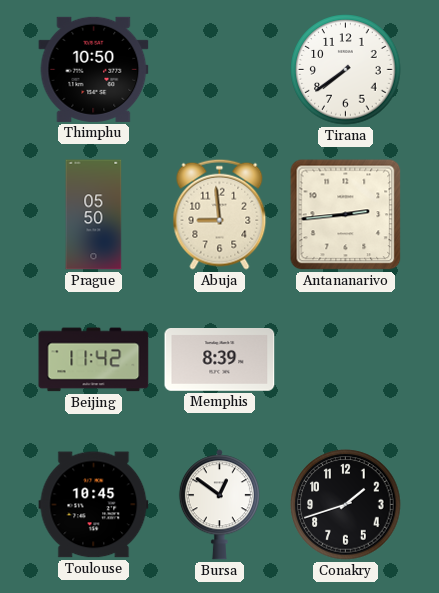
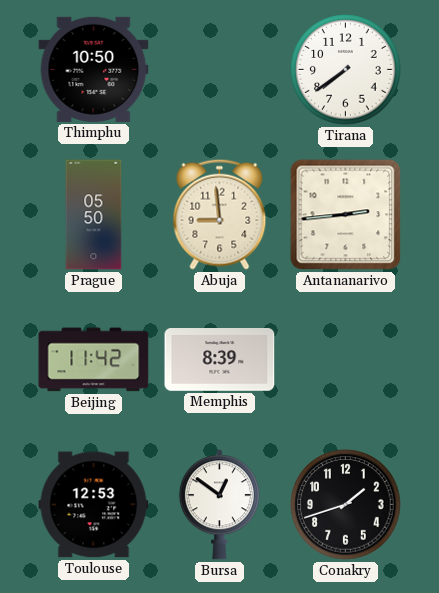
Toulouse: 10:45 -> 12:53
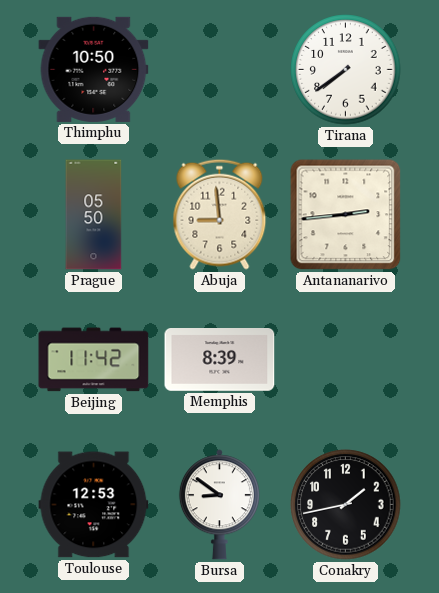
Bursa: 12:51 -> 8:51
Conakry: 1:42 -> 1:43
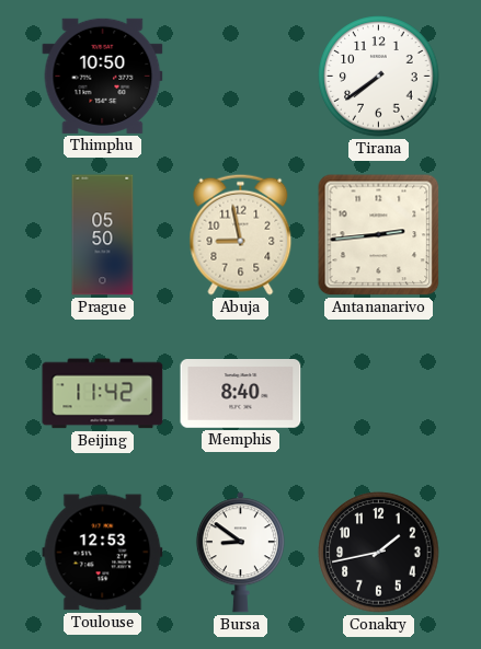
Abuja: 8:59 -> 8:58
Memphis: 8:39 -> 8:40
